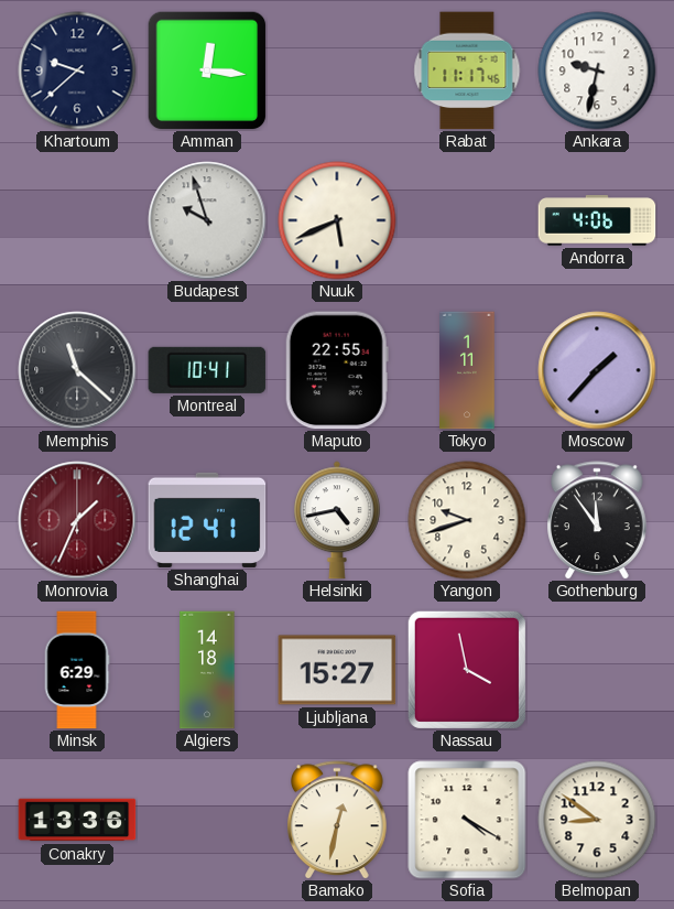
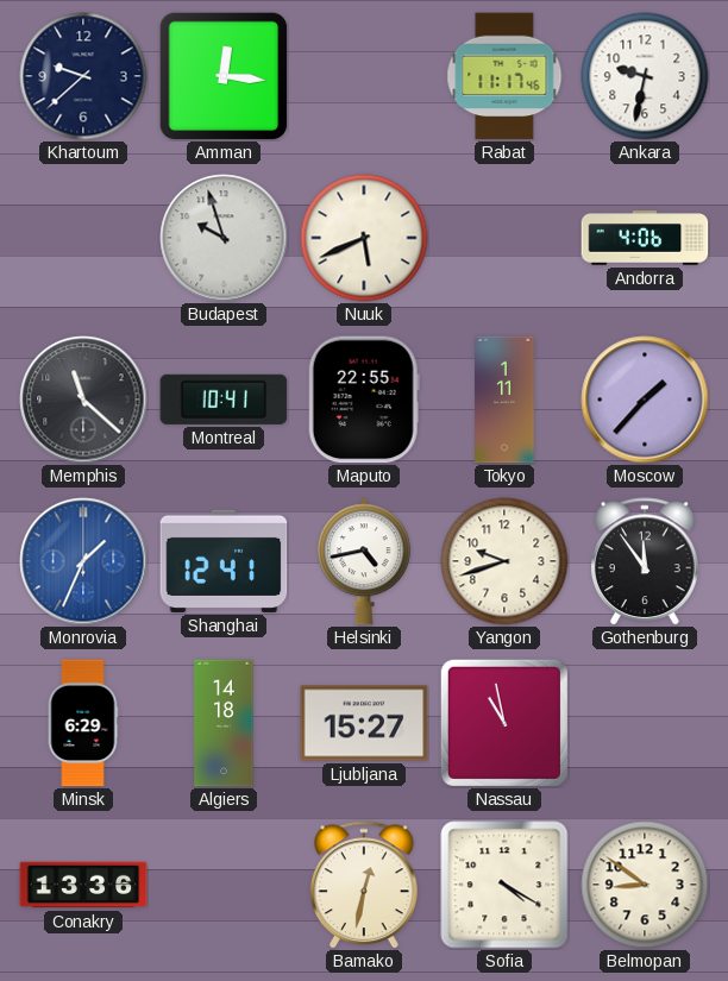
Monrovia dial: burgundy -> blue
Nassau: 3:58 -> 10:58
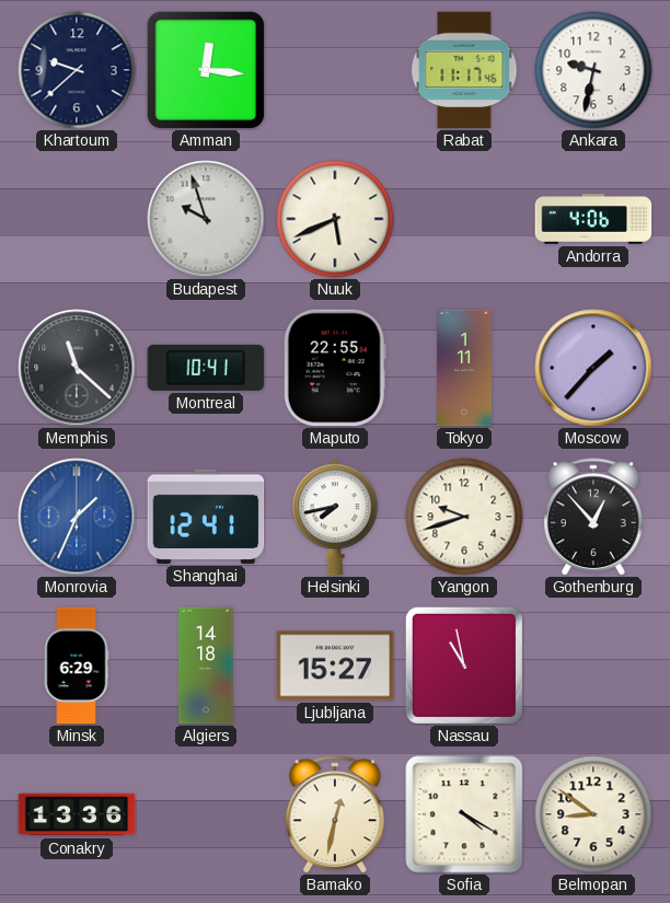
Helsinki: 4:43 -> 7:43
Gothenburg: 11:54 -> 12:53
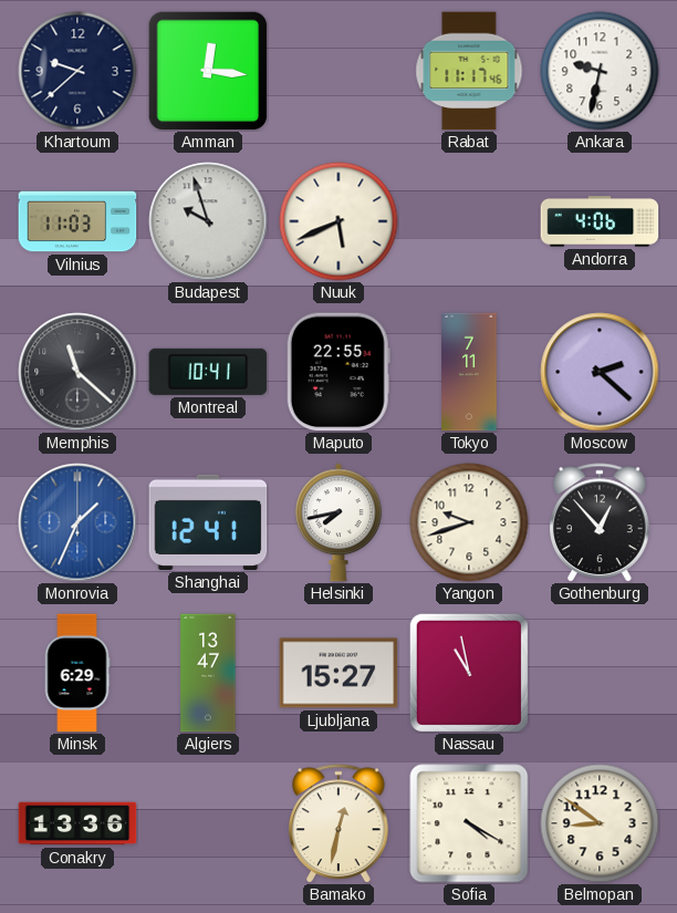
Vilnius: none -> 11:03
Tokyo: 1:11 -> 7:11
Moscow: 1:37 -> 2:22
Algiers: 14:18 -> 13:47
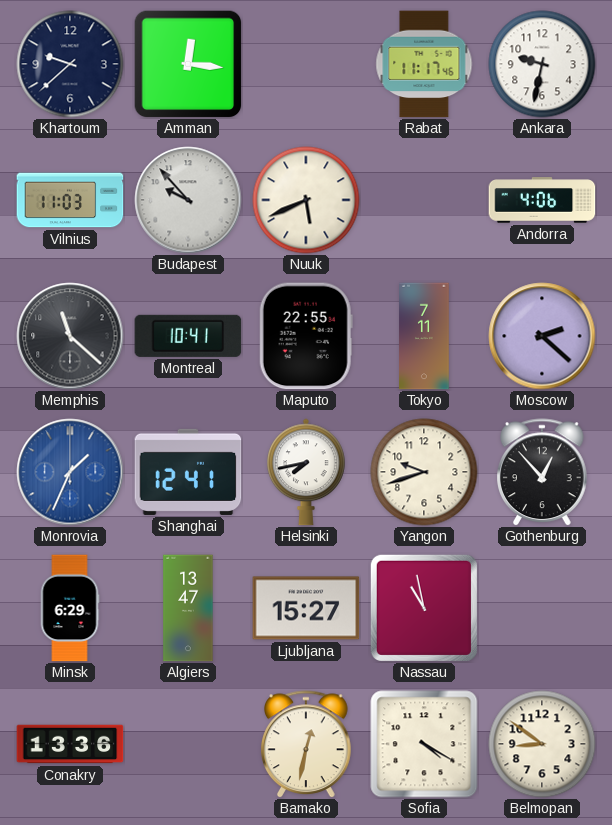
Budapest: 9:57 -> 9:53
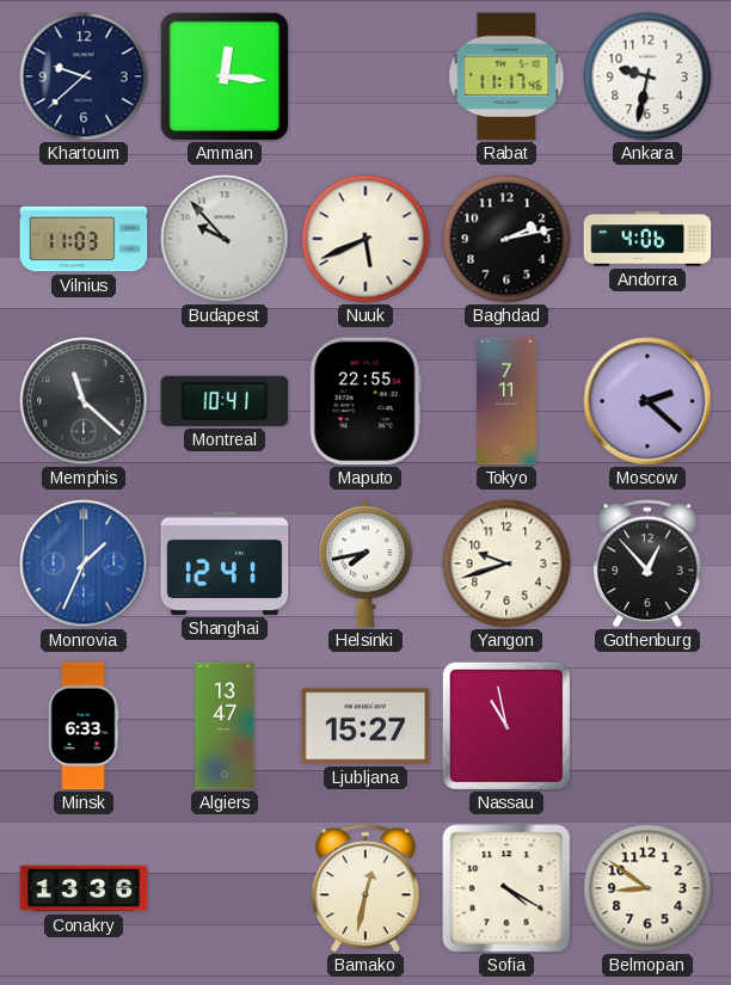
Baghdad: none -> 2:13
Minsk: 6:29 -> 6:33
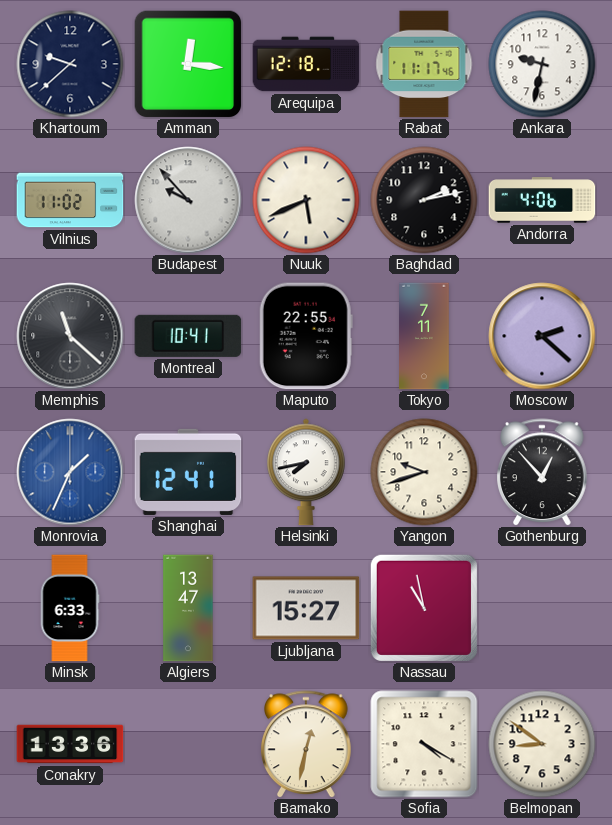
Arequipa: none -> 12:18
Vilnius: 11:03 -> 11:02
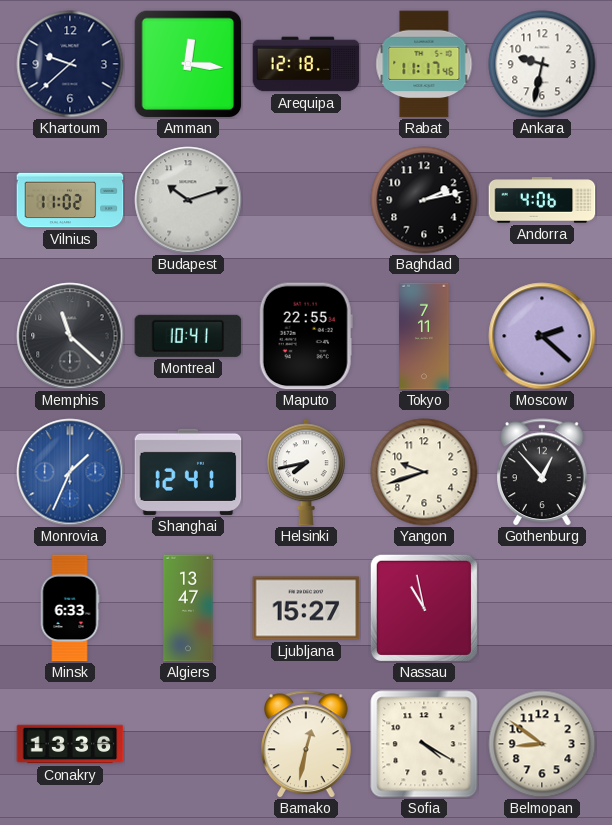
Budapest: 9:53 -> 10:12
Nuuk: 5:41 -> none
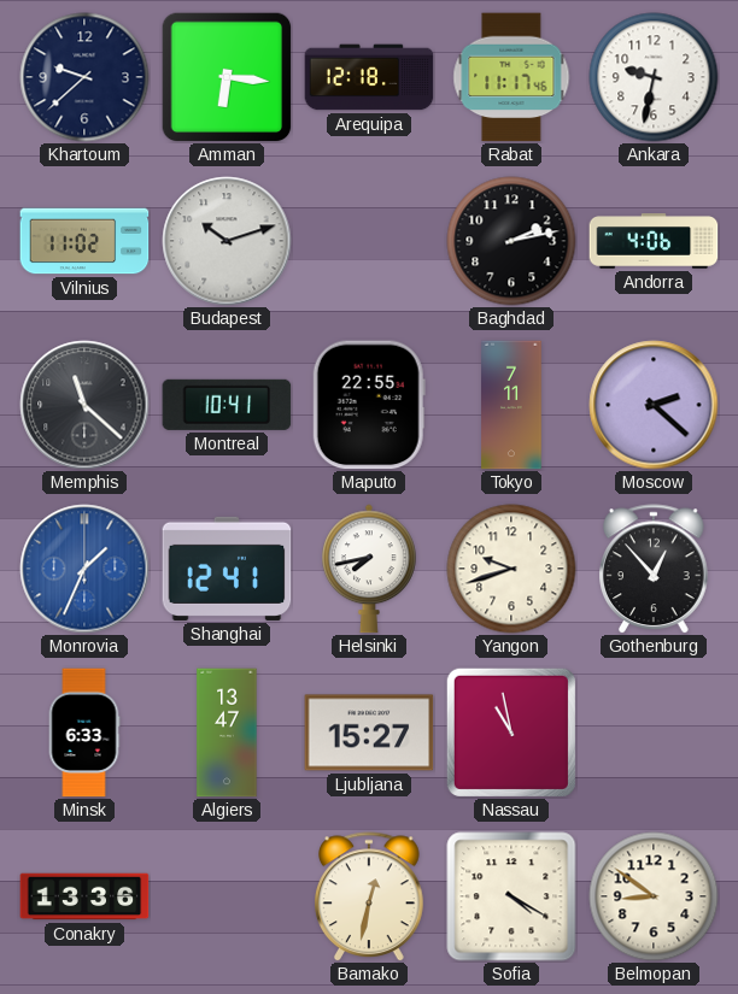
Amman: 12:16 -> 6:16
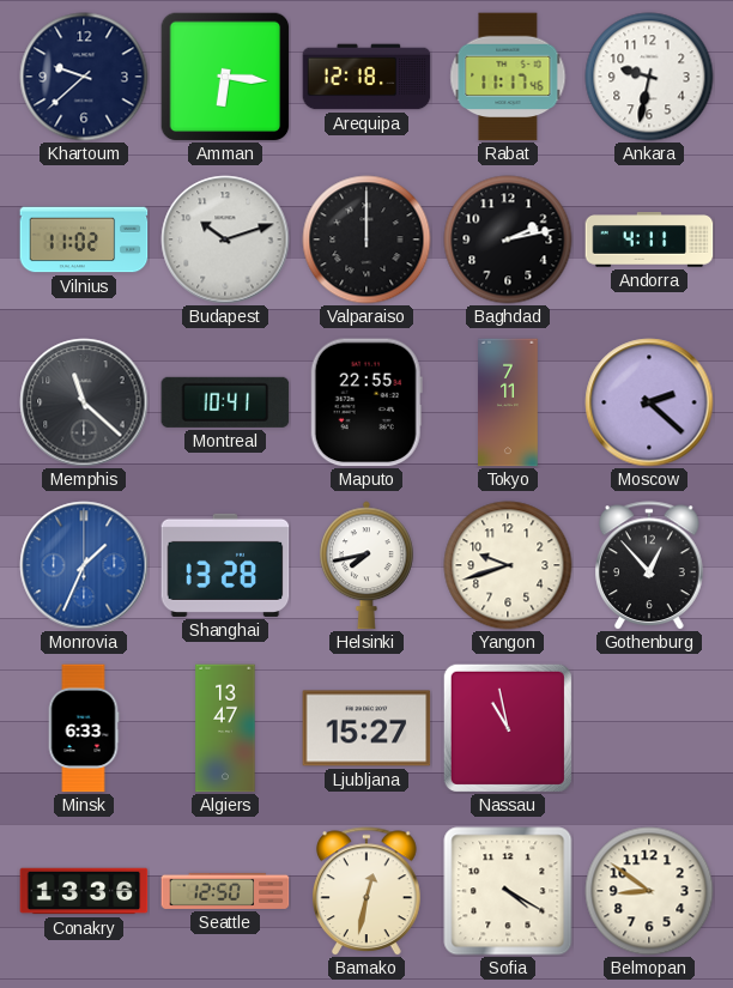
Valparaiso: none -> 12:00
Andorra: 4:06 -> 4:11
Shanghai: 12:41 -> 13:28
Seattle: none -> 12:50
